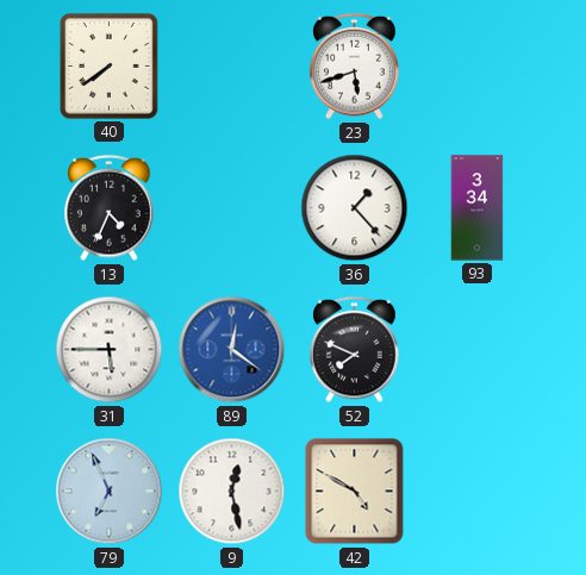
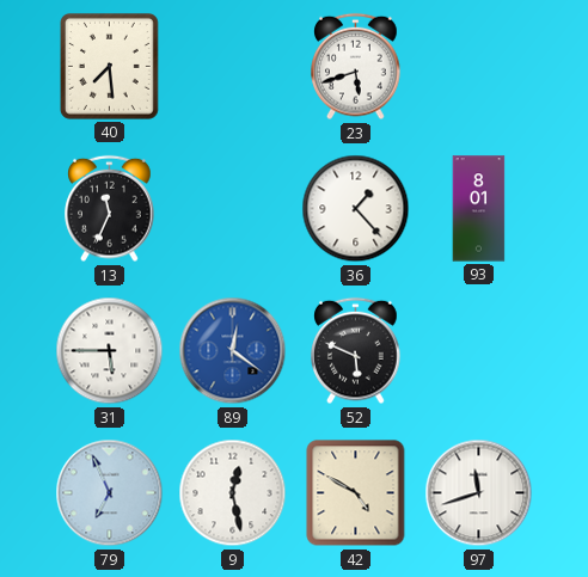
40: 7:39 -> 7:29
13: 4:34 -> 11:34
93: 3:34 -> 8:01
52: 7:49 -> 5:49
97: none -> 11:42
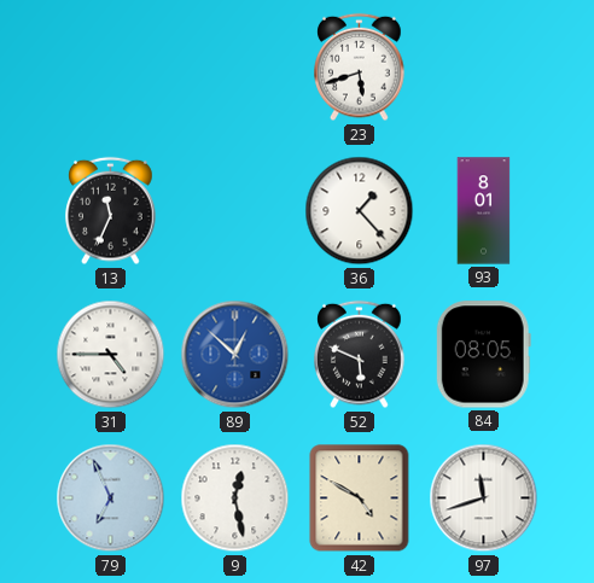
40: 7:29 -> none
31: 5:45 -> 4:45
89: 12:21 -> 12:52
84: none -> 08:05
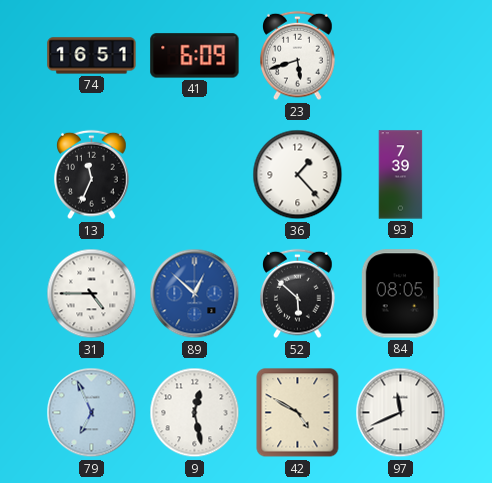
74: none -> 16:51
41: none -> 6:09
93: 8:01 -> 7:39
52: 5:49 -> 5:52
97: 11:42 -> 11:41
